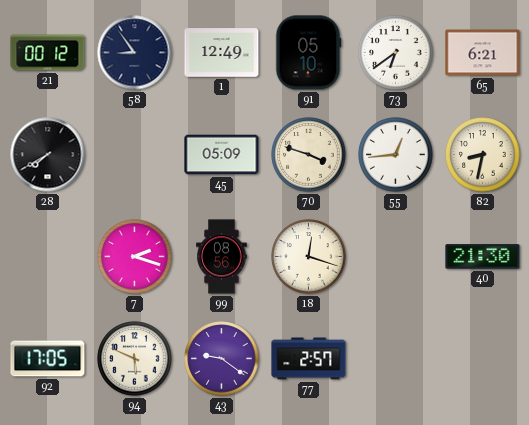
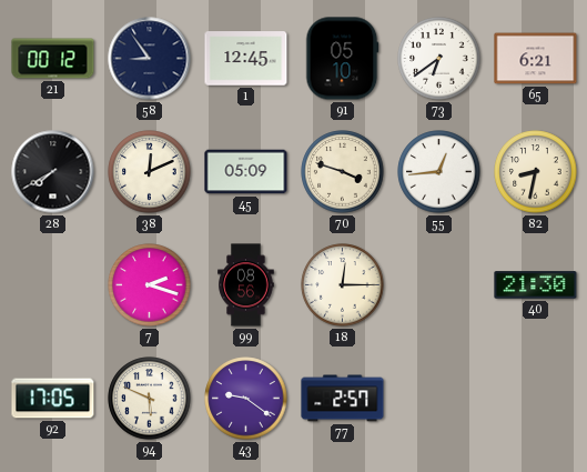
1: 12:49 -> 12:45
38: none -> 12:11
18: 12:18 -> 12:15
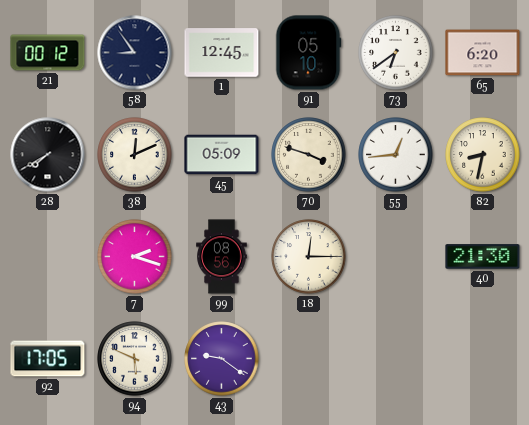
65: 6:21 -> 6:20
77: 2:57 -> none
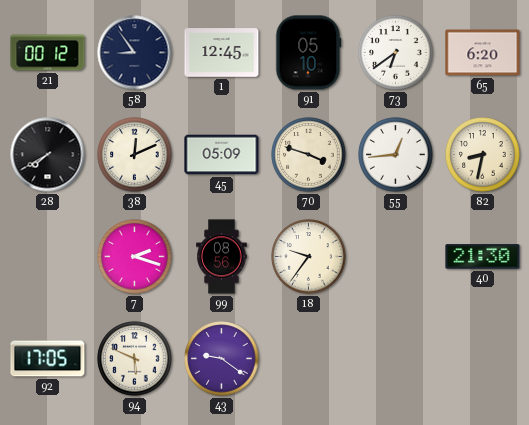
18: 12:15 -> 9:36
